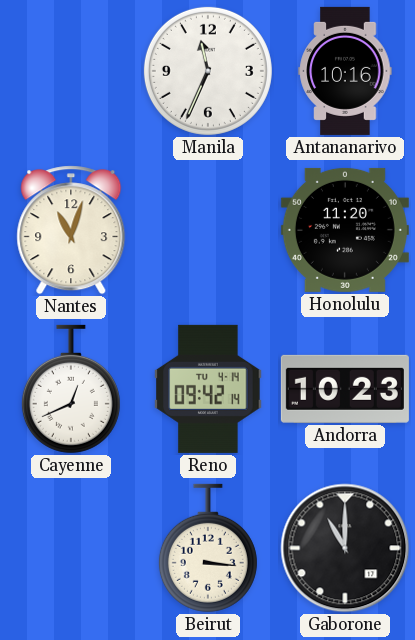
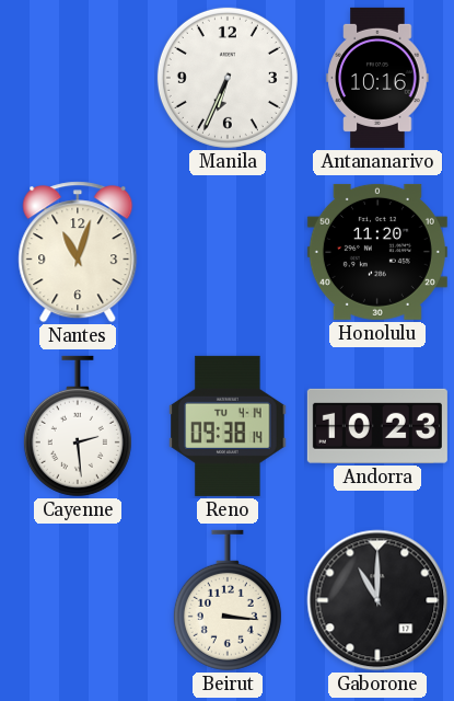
Manila: 11:34 -> 6:34
Cayenne: 12:41 -> 2:29
Reno: 09:42 -> 09:38
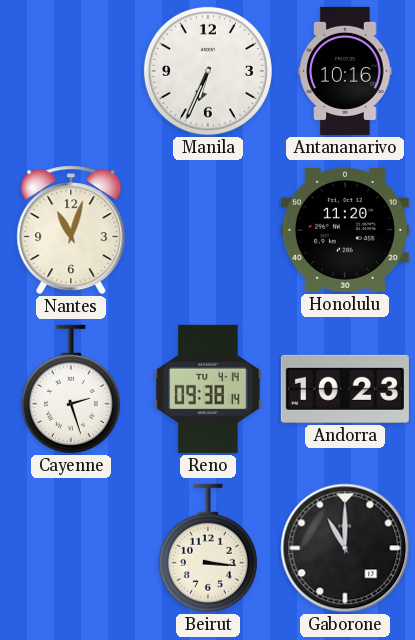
Cayenne: 2:29 -> 2:27
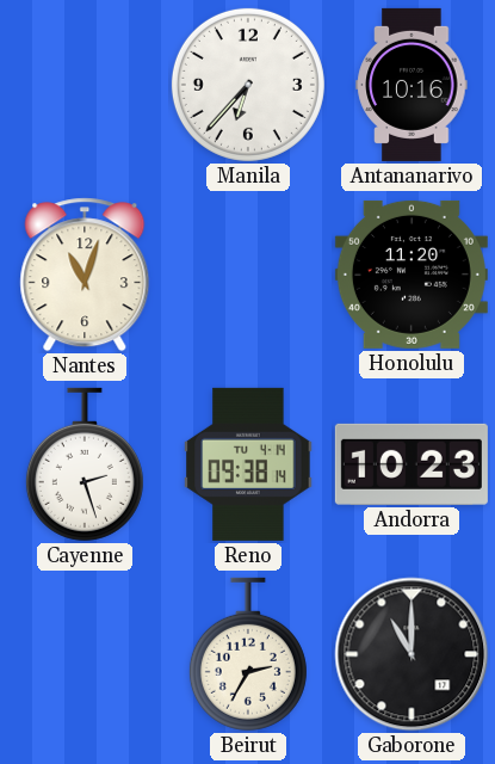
Manila: 6:34 -> 6:37
Beirut: 3:16 -> 2:35
